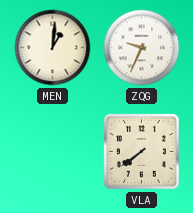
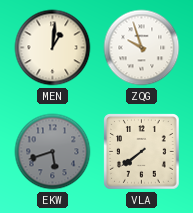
ZQG: 9:34 -> 9:57
EKW: none -> 5:42
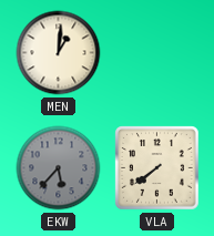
ZQG: 9:57 -> none
EKW: 5:42 -> 5:37
